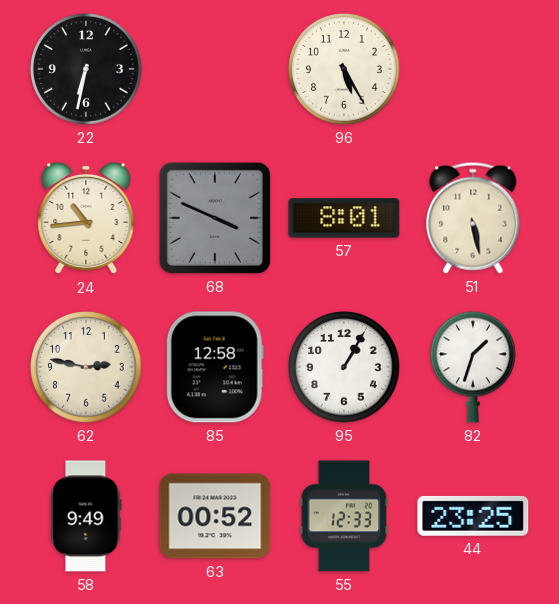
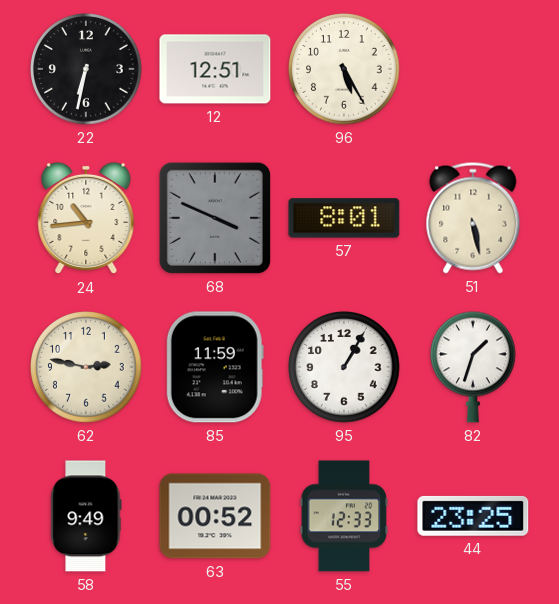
12: none -> 12:51
85: 12:58 -> 11:59
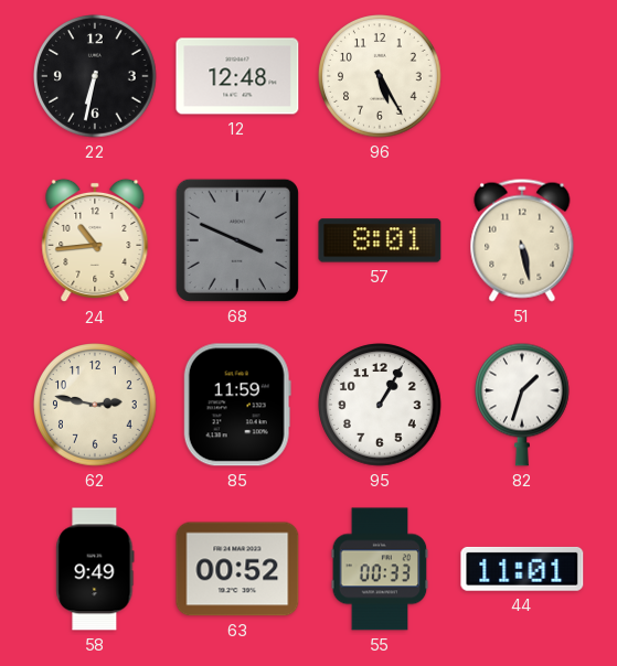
12: 12:51 -> 12:48
55: 12:33 -> 00:33
44: 23:25 -> 11:01
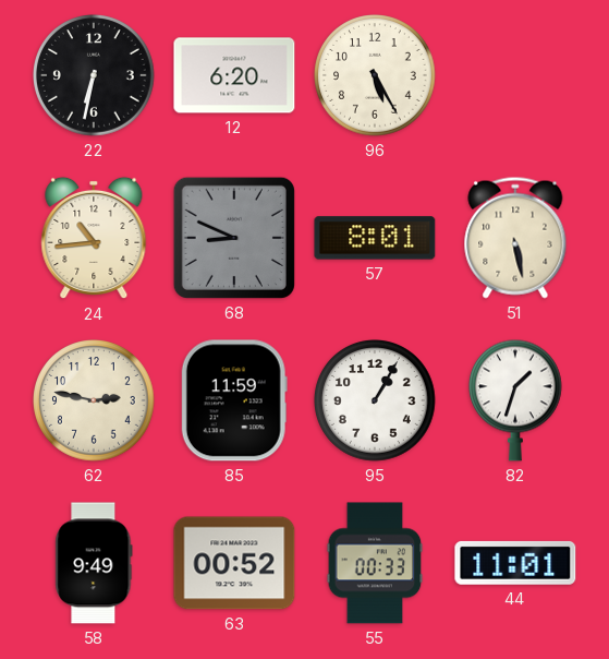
12: 12:48 -> 6:20
68: 3:49 -> 8:49
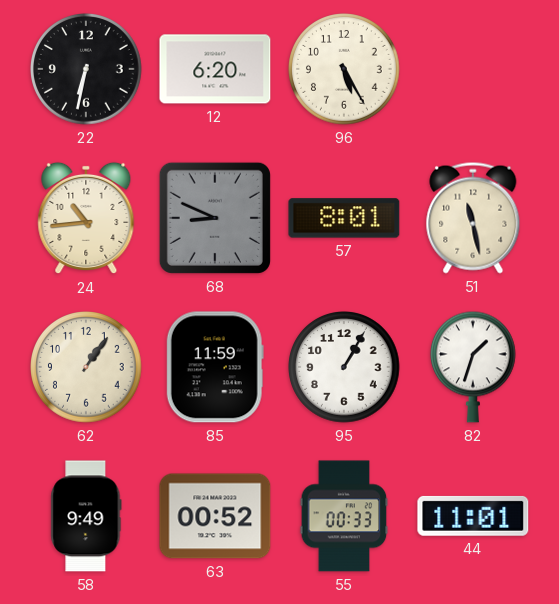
51: 5:28 -> 11:28
62: 2:47 -> 1:06
